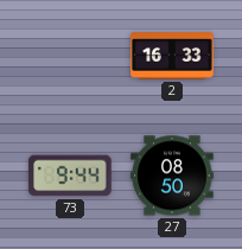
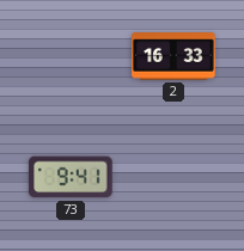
73: 9:44 -> 9:41
27: 08:50 -> none
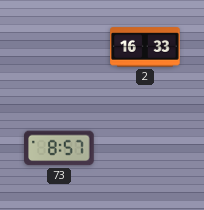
73: 9:41 -> 8:57
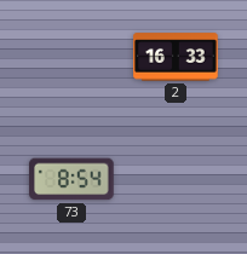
73: 8:57 -> 8:54
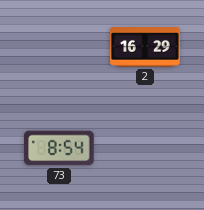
2: 16:33 -> 16:29
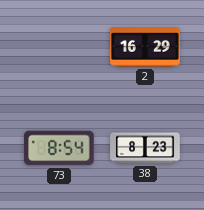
38: none -> 8:23
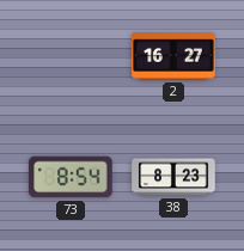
2: 16:29 -> 16:27
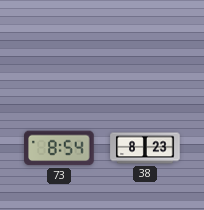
2: 16:27 -> none
